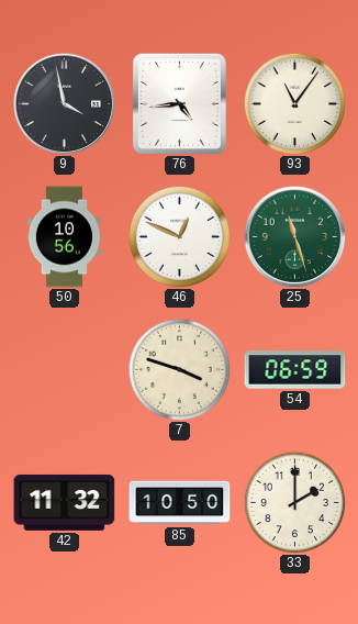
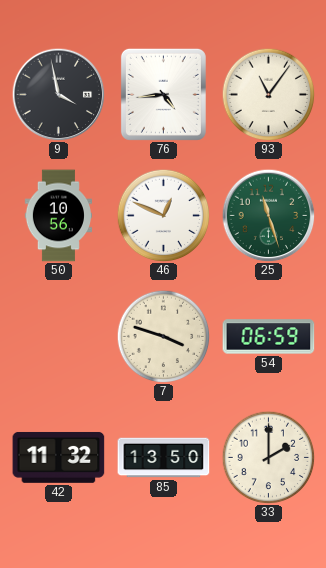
85: 10:50 -> 13:50
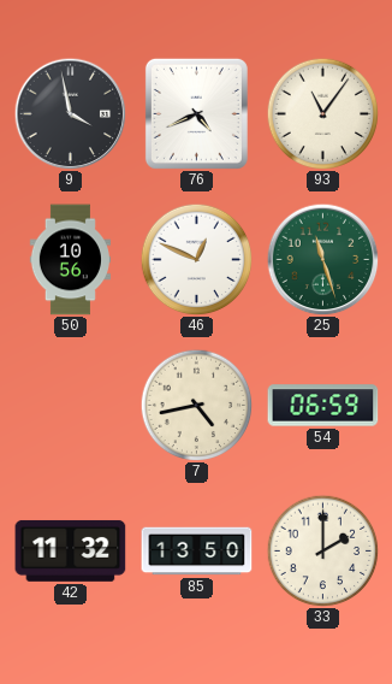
76: 4:44 -> 4:41
7: 3:48 -> 4:43
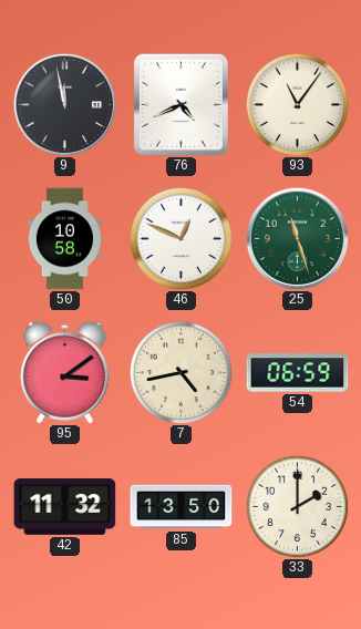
9: 3:58 -> 11:58
50: 10:56 -> 10:58
95: none -> 3:09
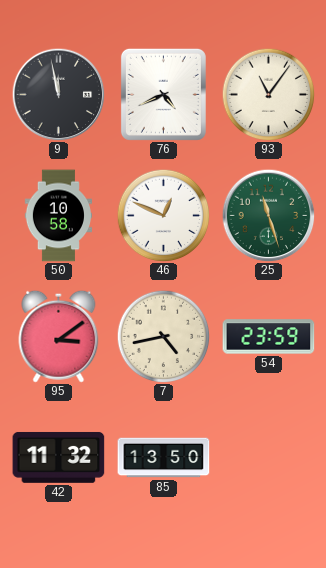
54: 06:59 -> 23:59
33: 2:00 -> none
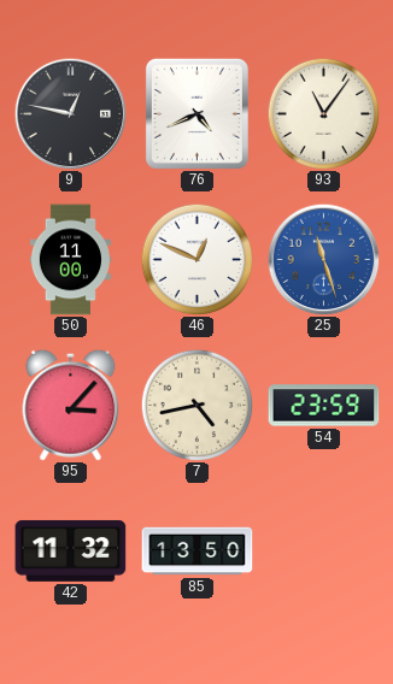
9: 11:58 -> 12:47
50: 10:58 -> 11:00
25 dial: green -> blue
95: 3:09 -> 3:07
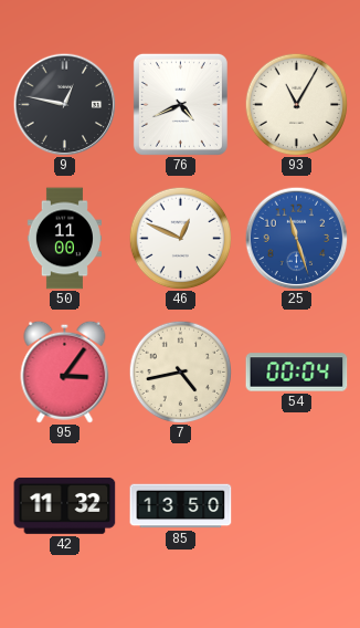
93: 11:06 -> 11:05
95: 3:07 -> 3:06
54: 23:59 -> 00:04
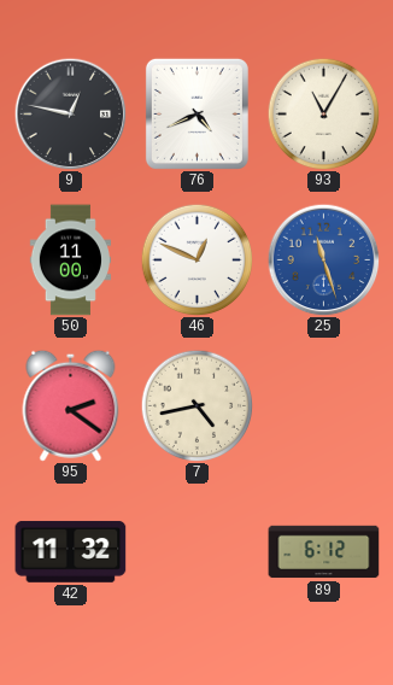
95: 3:06 -> 2:21
54: 00:04 -> none
85: 13:50 -> none
89: none -> 6:12
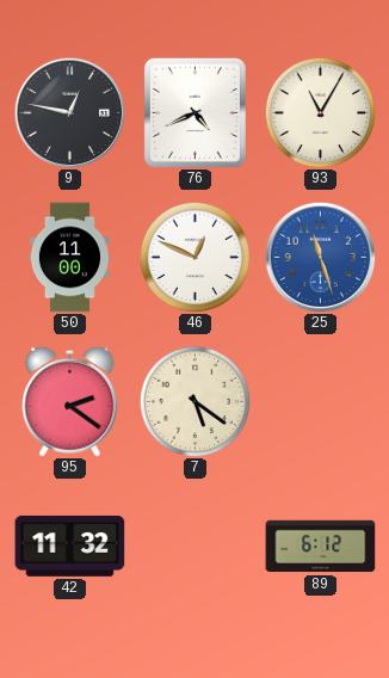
7: 4:43 -> 5:21
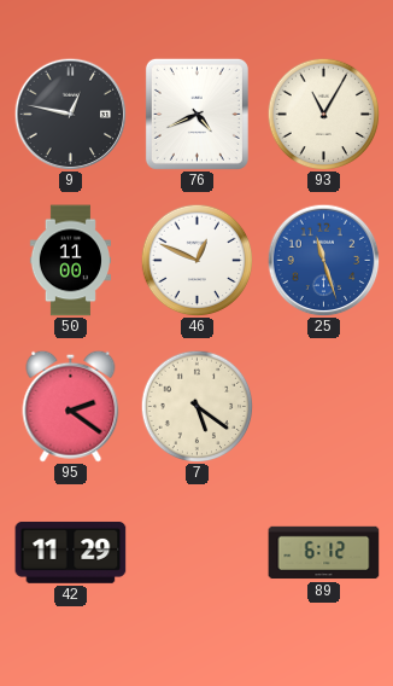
42: 11:32 -> 11:29
